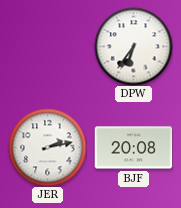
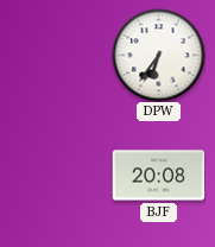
JER: 2:13 -> none
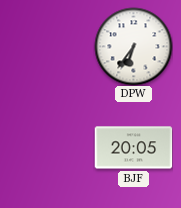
BJF: 20:08 -> 20:05
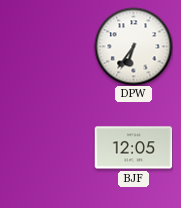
BJF: 20:05 -> 12:05
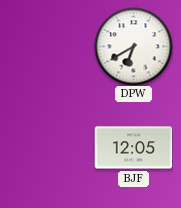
DPW: 6:36 -> 6:40
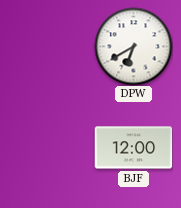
BJF: 12:05 -> 12:00
